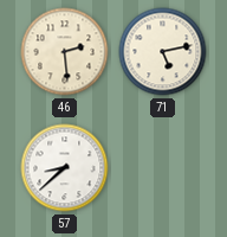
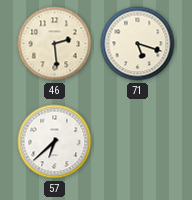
71: 5:13 -> 5:18
57: 8:38 -> 6:38
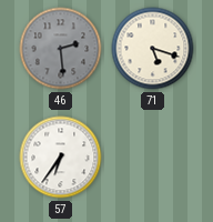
46 dial: cream -> grey
57: 6:38 -> 6:36
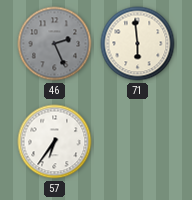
46: 2:29 -> 2:26
71: 5:18 -> 5:59
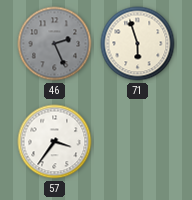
71: 5:59 -> 5:57
57: 6:36 -> 3:36
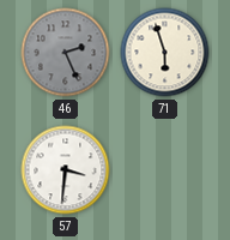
57: 3:36 -> 3:31
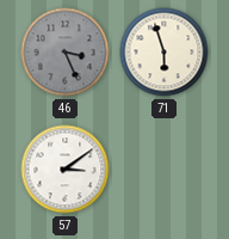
46: 2:26 -> 3:26
57: 3:31 -> 3:09
